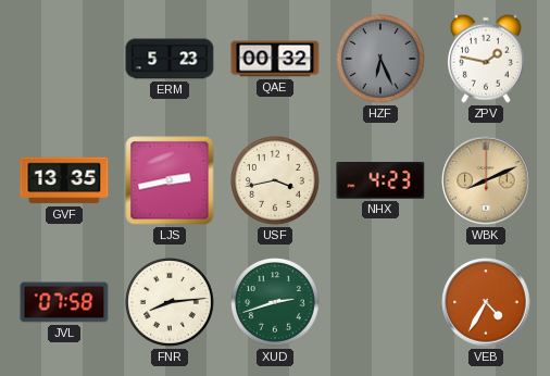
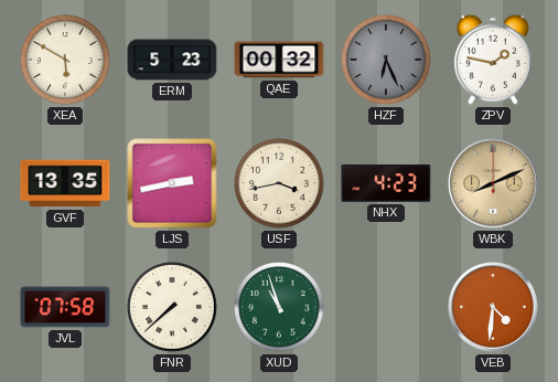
XEA: none -> 5:50
FNR: 8:14 -> 7:38
XUD: 2:42 -> 10:57
VEB: 4:35 -> 4:31
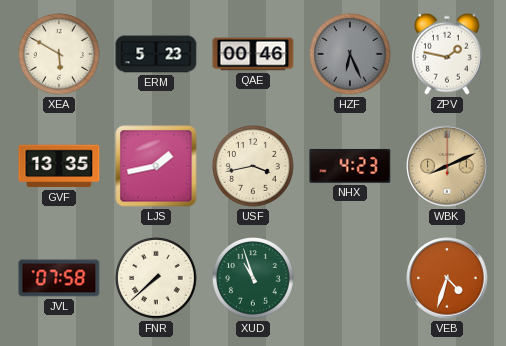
QAE: 00:32 -> 00:46
LJS: 2:43 -> 1:43
VEB: 4:31 -> 4:33
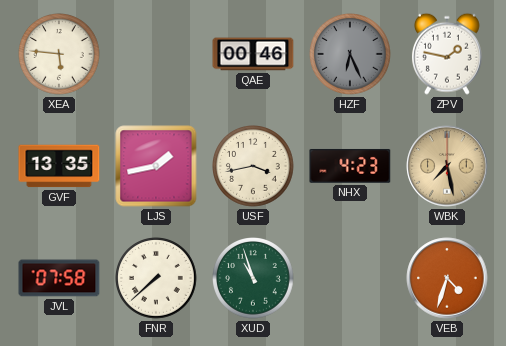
XEA: 5:50 -> 5:46
ERM: 5:23 -> none
WBK: 8:11 -> 7:28
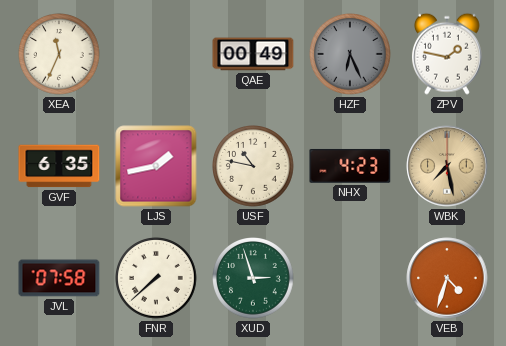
XEA: 5:46 -> 11:34
QAE: 00:46 -> 00:49
GVF: 13:35 -> 6:35
USF: 3:43 -> 10:47
XUD: 10:57 -> 2:57
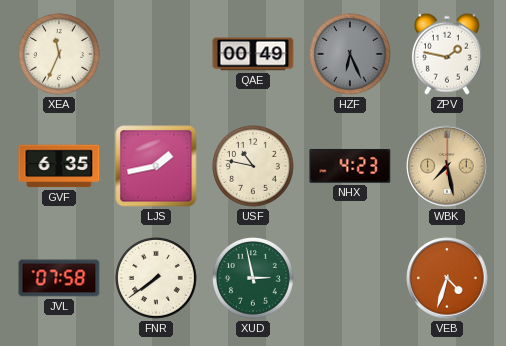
FNR: 7:38 -> 7:39
XUD: 2:57 -> 2:58
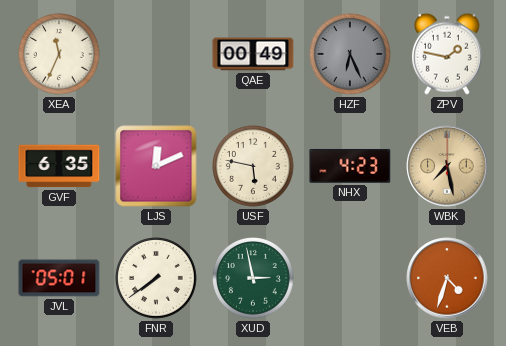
LJS: 1:43 -> 12:11
USF: 10:47 -> 5:47
JVL: 07:58 -> 05:01
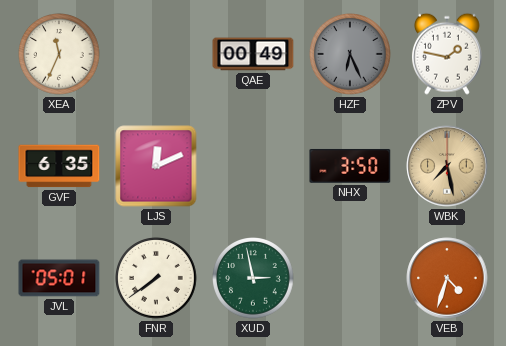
USF: 5:47 -> none
NHX: 4:23 -> 3:50
